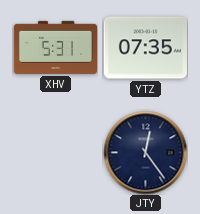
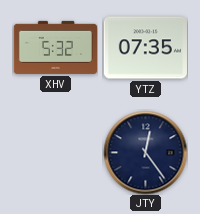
XHV: 5:31 -> 5:32
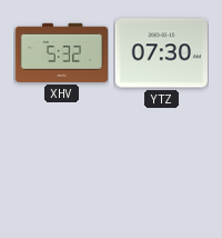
YTZ: 07:35 -> 07:30
JTY: 12:24 -> none
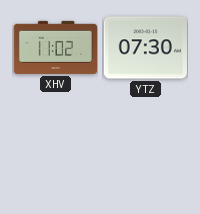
XHV: 5:32 -> 11:02
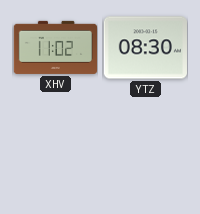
YTZ: 07:30 -> 08:30
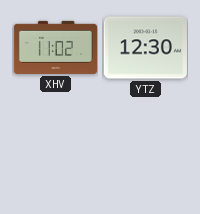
YTZ: 08:30 -> 12:30
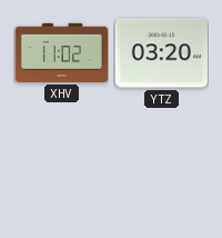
YTZ: 12:30 -> 03:20
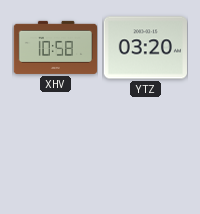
XHV: 11:02 -> 10:58
